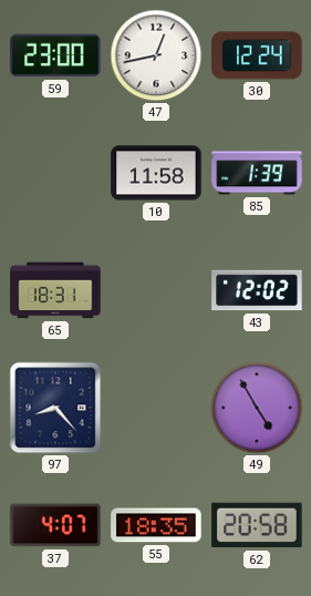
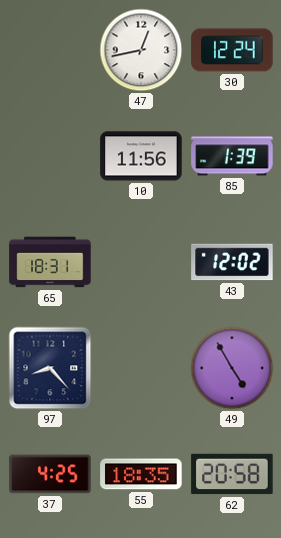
59: 23:00 -> none
10: 11:58 -> 11:56
37: 4:07 -> 4:25
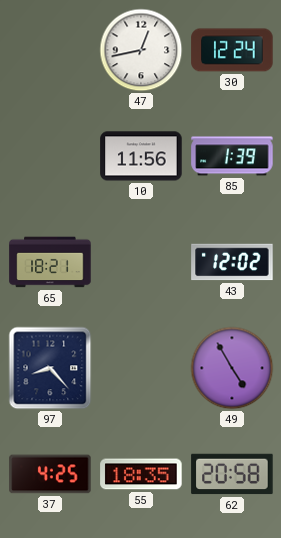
65: 18:31 -> 18:21
